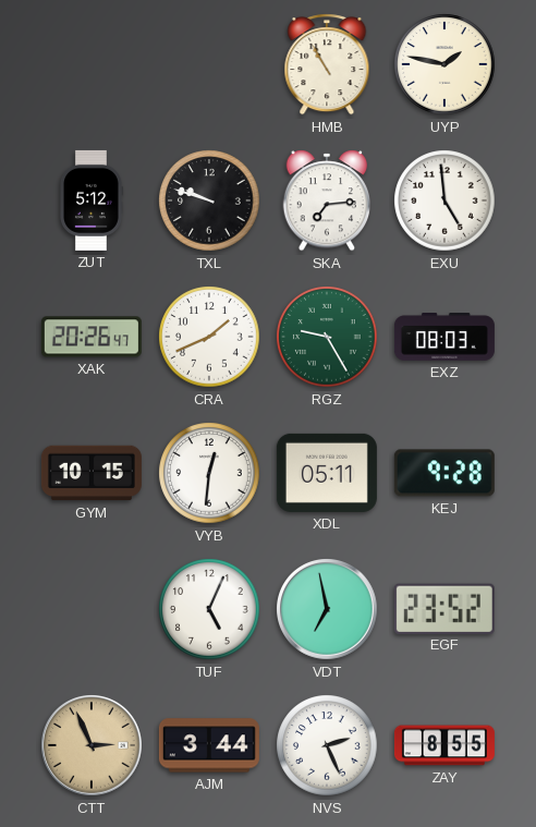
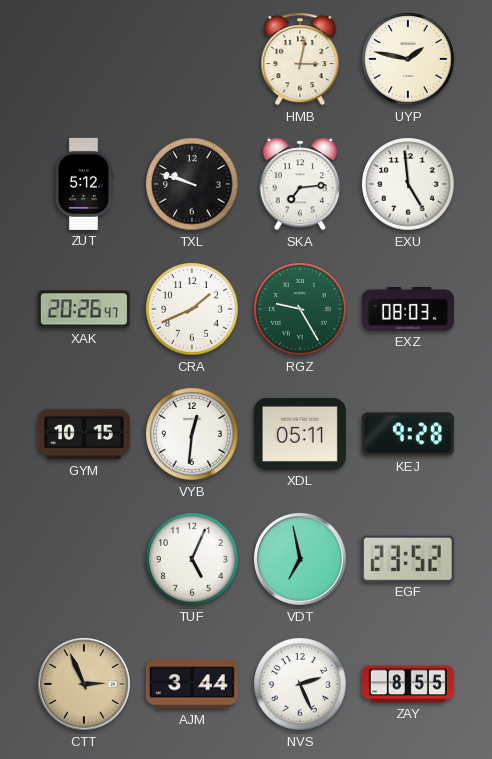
HMB: 10:55 -> 3:02
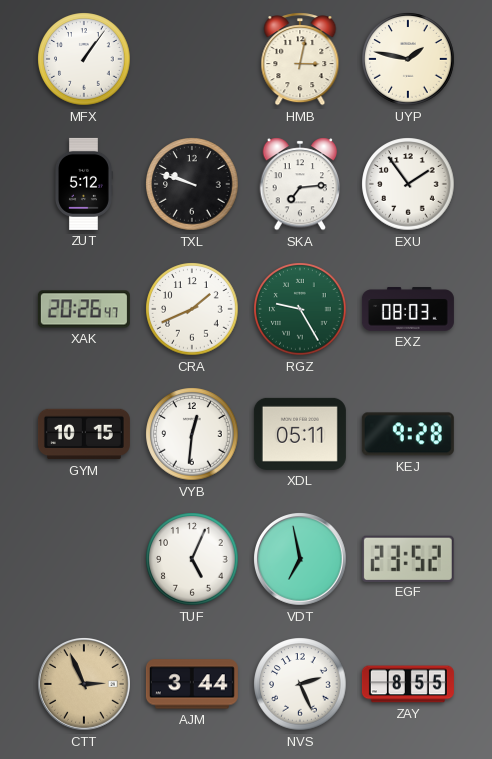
MFX: none -> 1:06
EXU: 4:59 -> 1:54
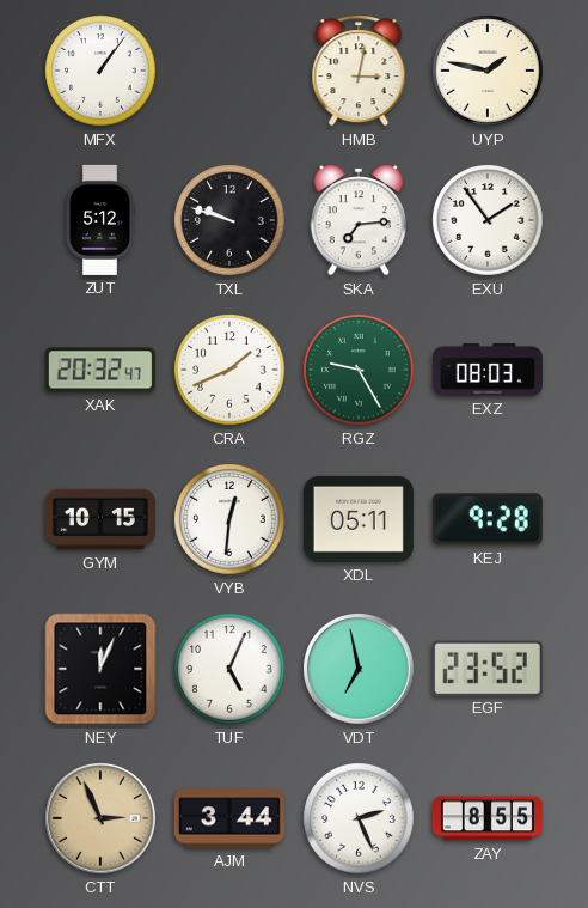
XAK: 20:26 -> 20:32
NEY: none -> 12:04
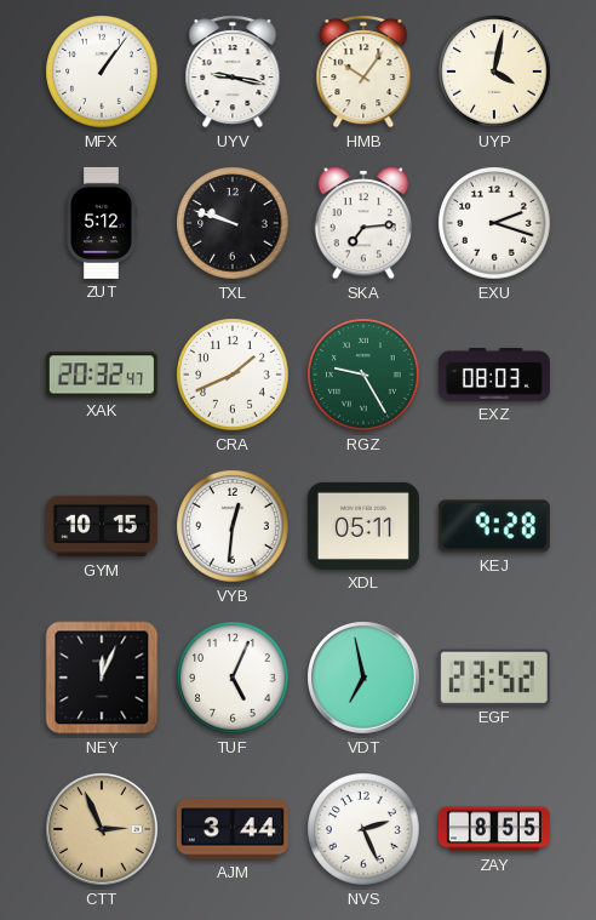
UYV: none -> 9:17
HMB: 3:02 -> 10:06
UYP: 1:47 -> 4:02
EXU: 1:54 -> 2:18
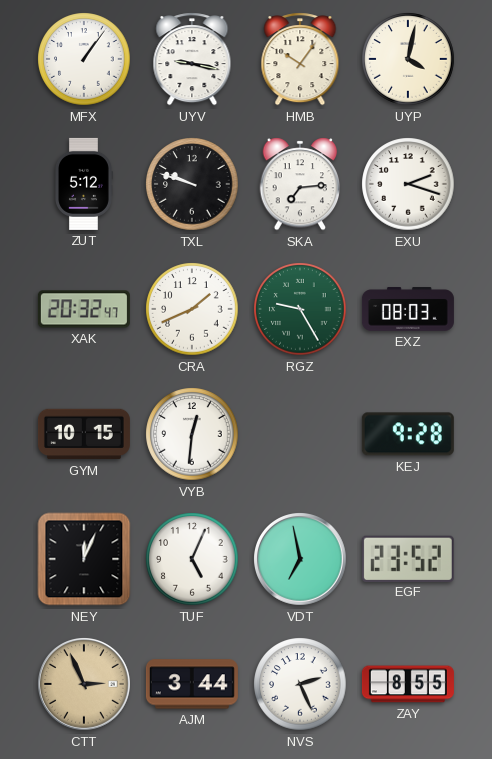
XDL: 05:11 -> none
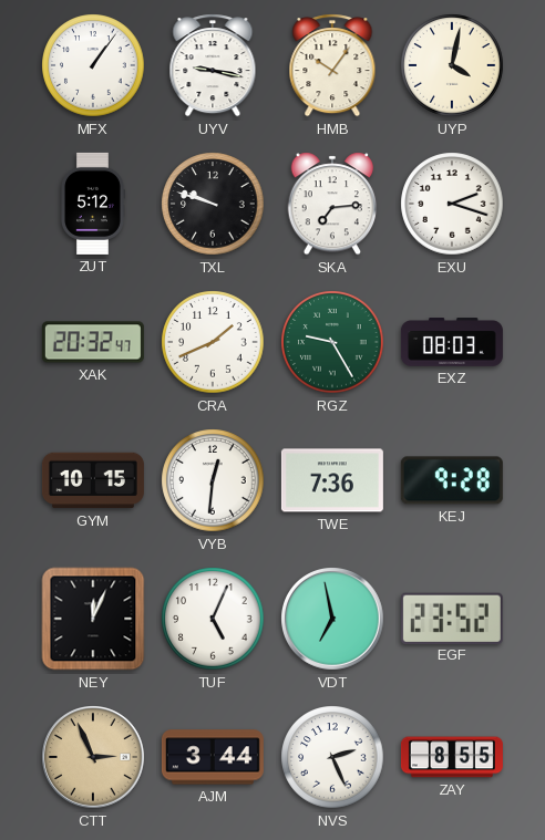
TWE: none -> 7:36
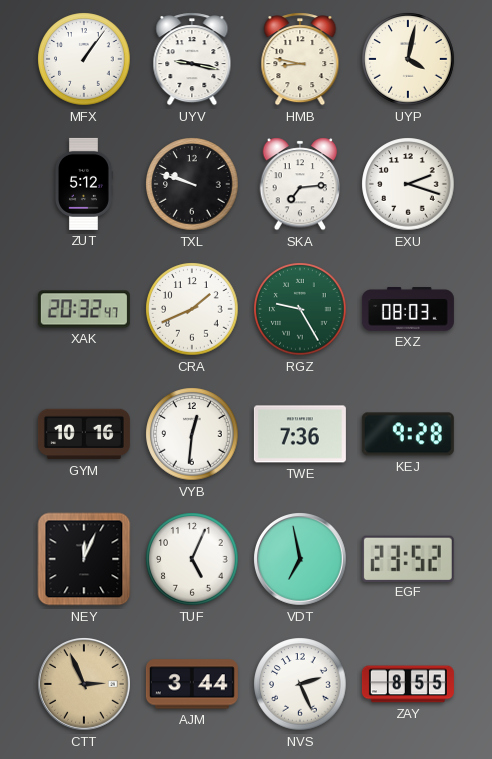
HMB: 10:06 -> 8:47
GYM: 10:15 -> 10:16
